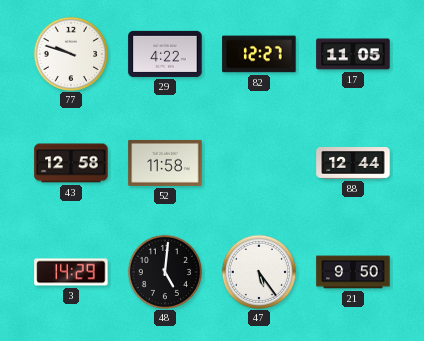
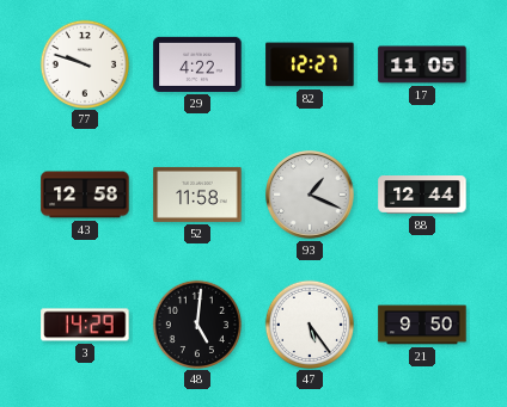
93: none -> 1:19
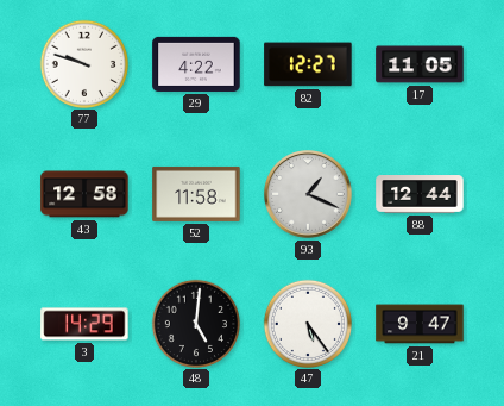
21: 9:50 -> 9:47
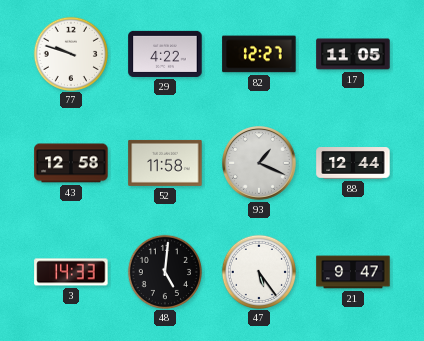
3: 14:29 -> 14:33
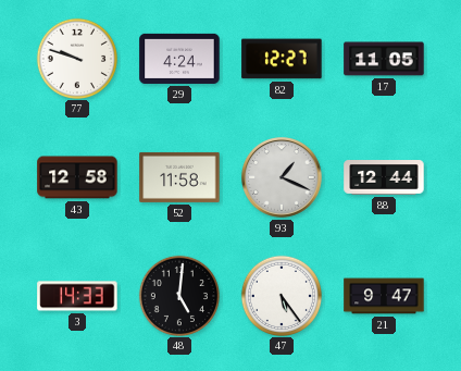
29: 4:22 -> 4:24
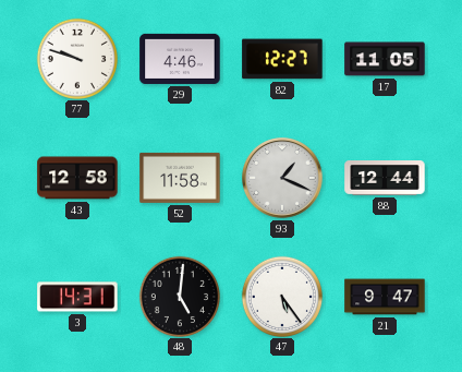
29: 4:24 -> 4:46
3: 14:33 -> 14:31
